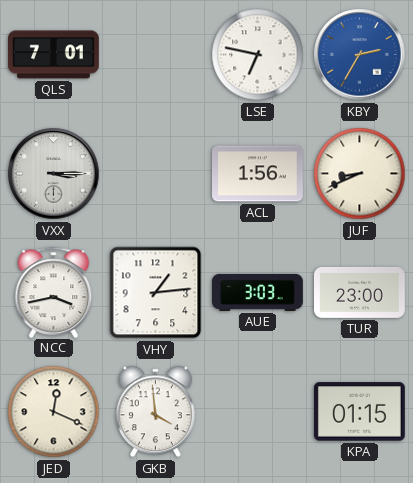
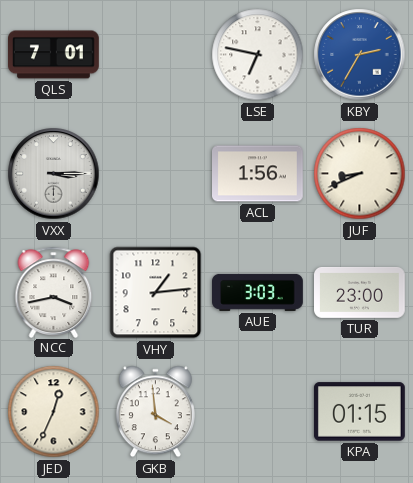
JED: 12:19 -> 12:34
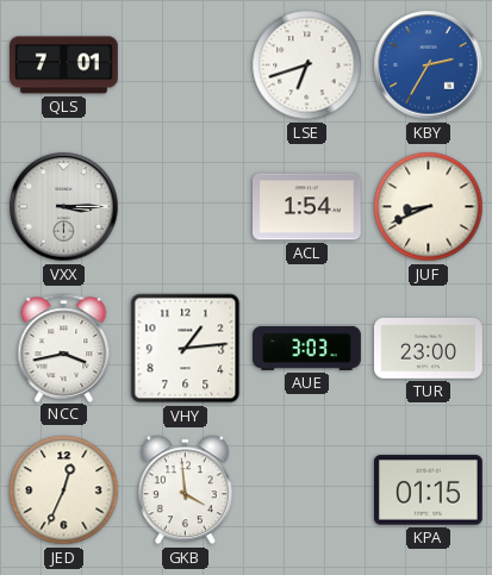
LSE: 6:47 -> 6:42
ACL: 1:56 -> 1:54
